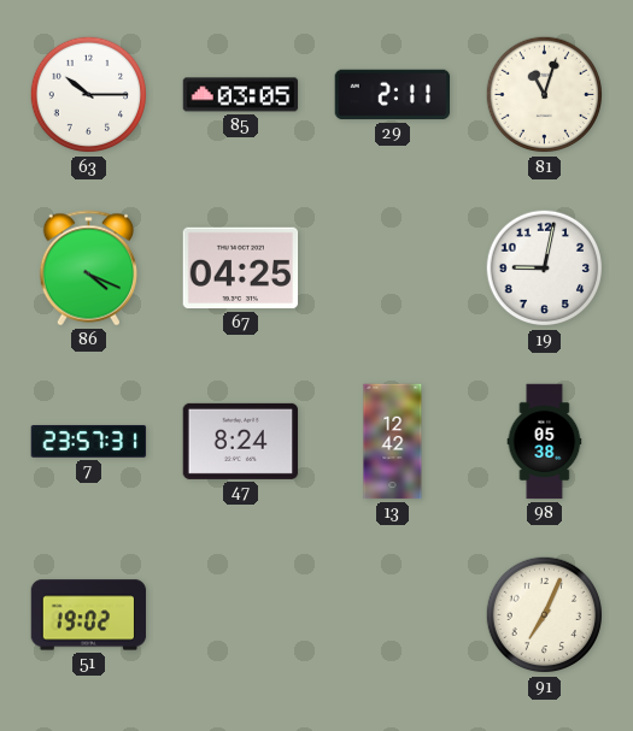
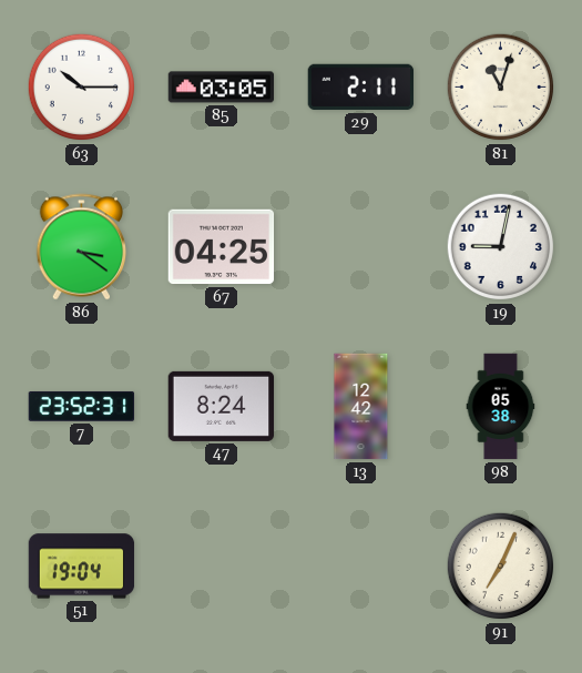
86: 4:19 -> 3:21
7: 23:57 -> 23:52
51: 19:02 -> 19:04
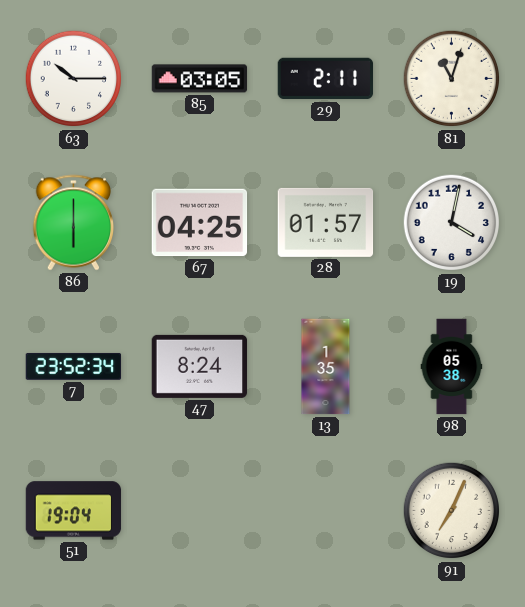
86: 3:21 -> 6:00
28: none -> 01:57
19: 9:02 -> 4:02
7: 23:52:31 -> 23:52:34
13: 12:42 -> 1:35
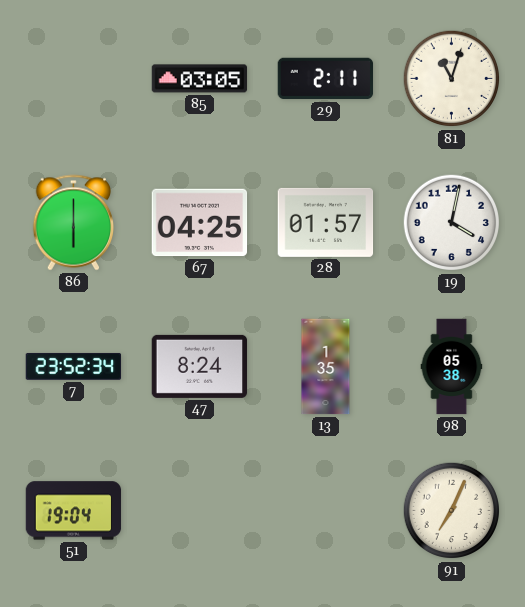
63: 10:15 -> none
